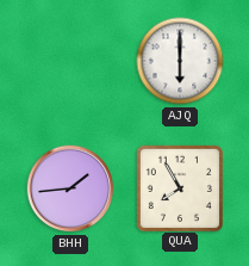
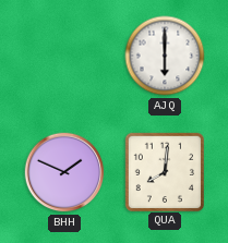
BHH: 1:44 -> 1:49
QUA: 7:55 -> 8:01
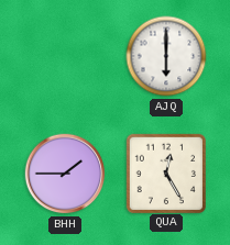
BHH: 1:49 -> 1:45
QUA: 8:01 -> 12:25
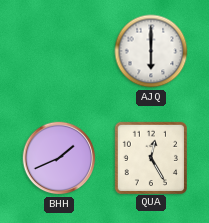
BHH: 1:45 -> 1:41
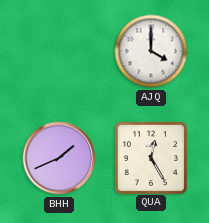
AJQ: 6:00 -> 4:00
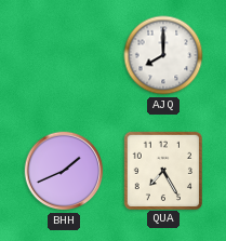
AJQ: 4:00 -> 8:00
QUA: 12:25 -> 7:25
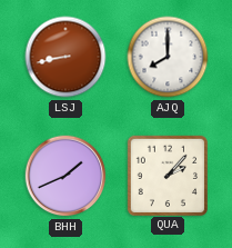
LSJ: none -> 8:43
QUA: 7:25 -> 2:07
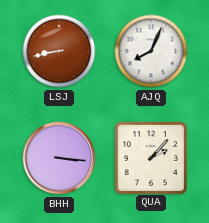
AJQ: 8:00 -> 8:04
BHH: 1:41 -> 3:16
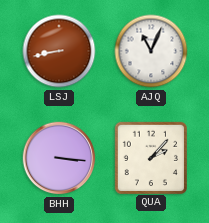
AJQ: 8:04 -> 11:04
